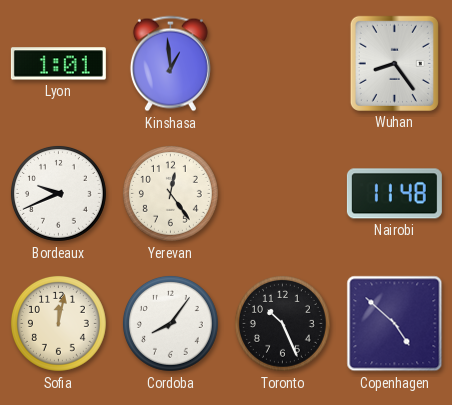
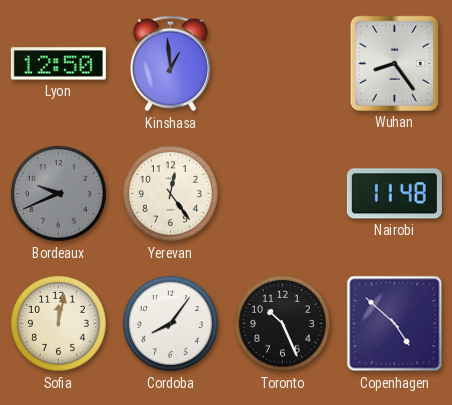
Lyon: 1:01 -> 12:50
Bordeaux dial: white -> grey
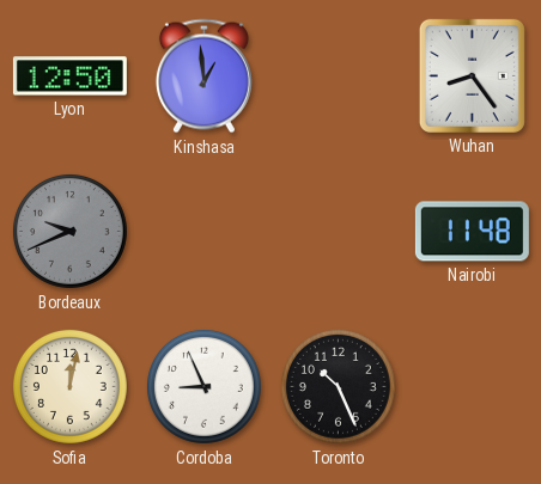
Yerevan: 12:24 -> none
Cordoba: 8:06 -> 8:56
Copenhagen: 4:52 -> none
